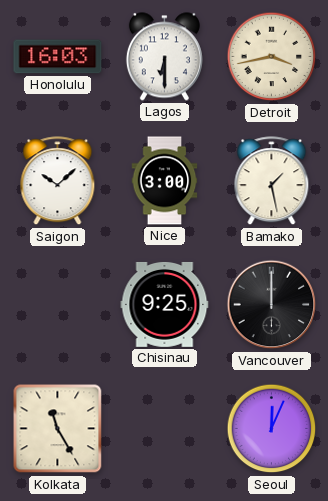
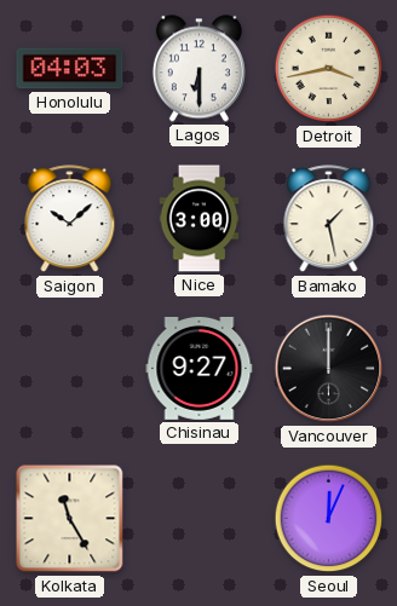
Honolulu: 16:03 -> 04:03
Chisinau: 9:25 -> 9:27
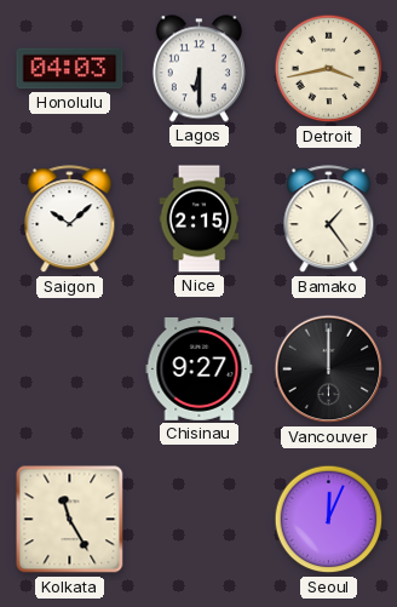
Nice: 3:00 -> 2:15
Bamako: 1:28 -> 1:24
